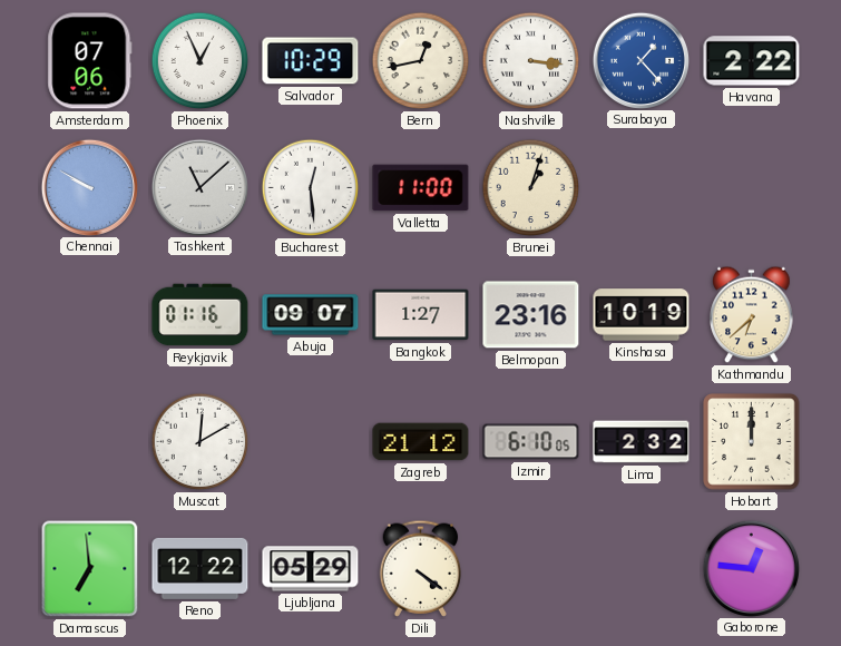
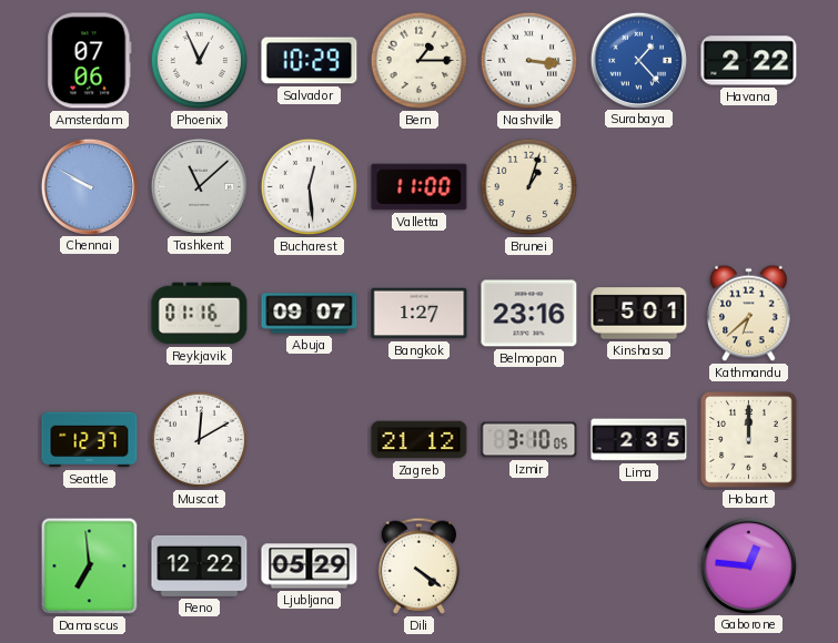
Bern: 12:43 -> 1:15
Kinshasa: 10:19 -> 5:01
Seattle: none -> 12:37
Izmir: 6:10 -> 3:10
Lima: 2:32 -> 2:35
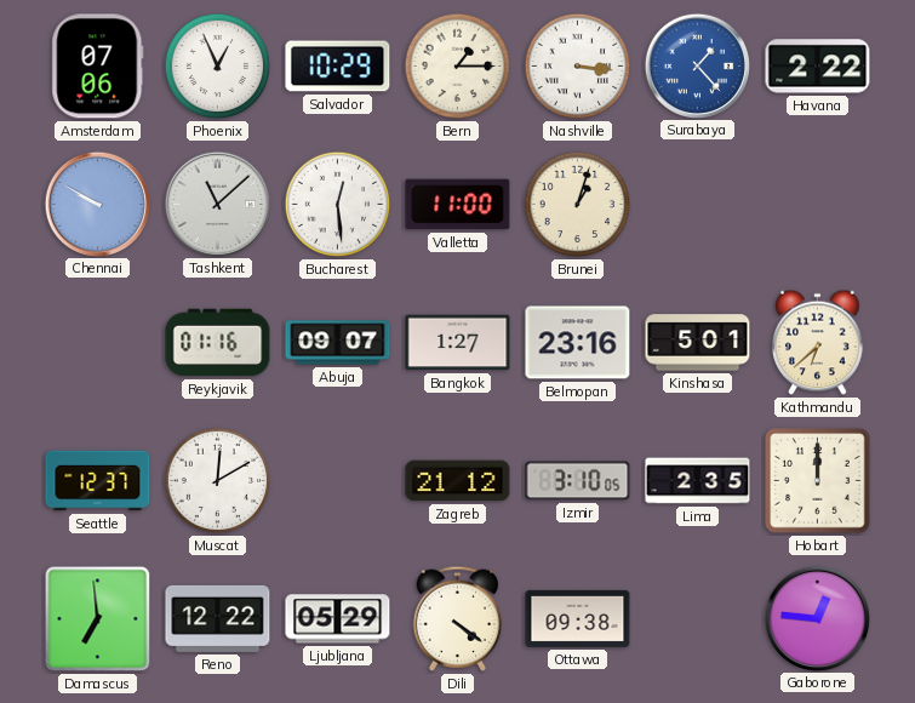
Ottawa: none -> 09:38
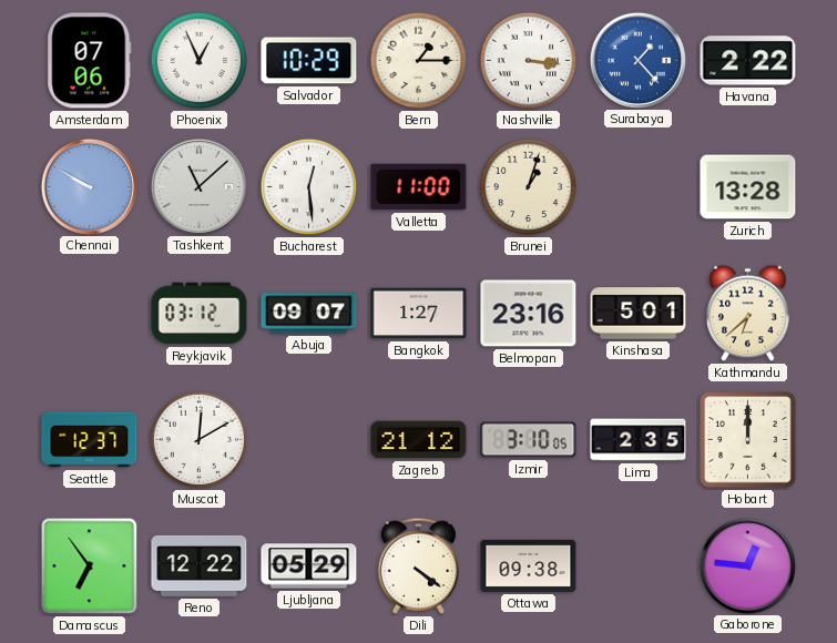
Zurich: none -> 13:28
Reykjavik: 01:16 -> 03:12
Damascus: 6:59 -> 6:54
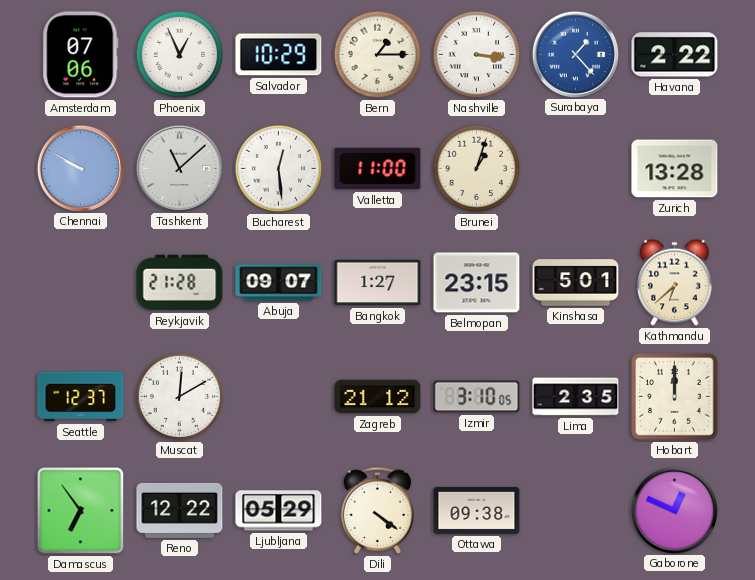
Reykjavik: 03:12 -> 21:28
Belmopan: 23:16 -> 23:15
Gaborone: 12:46 -> 12:49
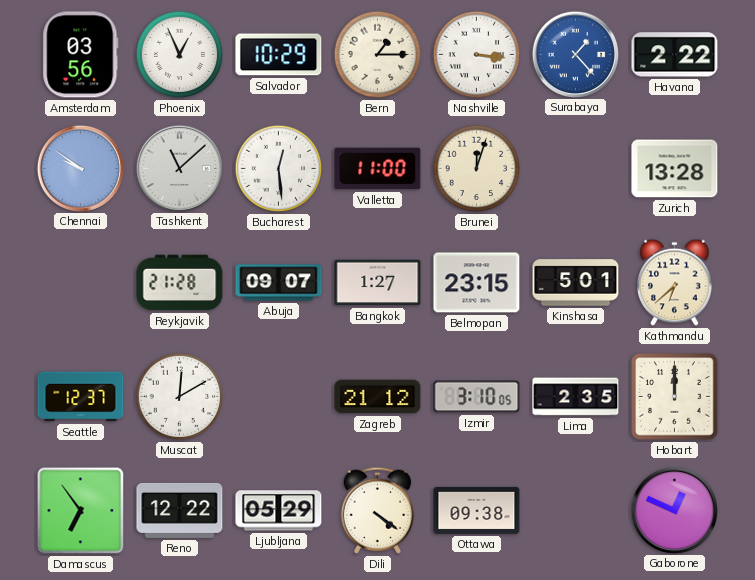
Amsterdam: 07:06 -> 03:56
Chennai: 9:50 -> 9:51
Brunei: 1:03 -> 12:03
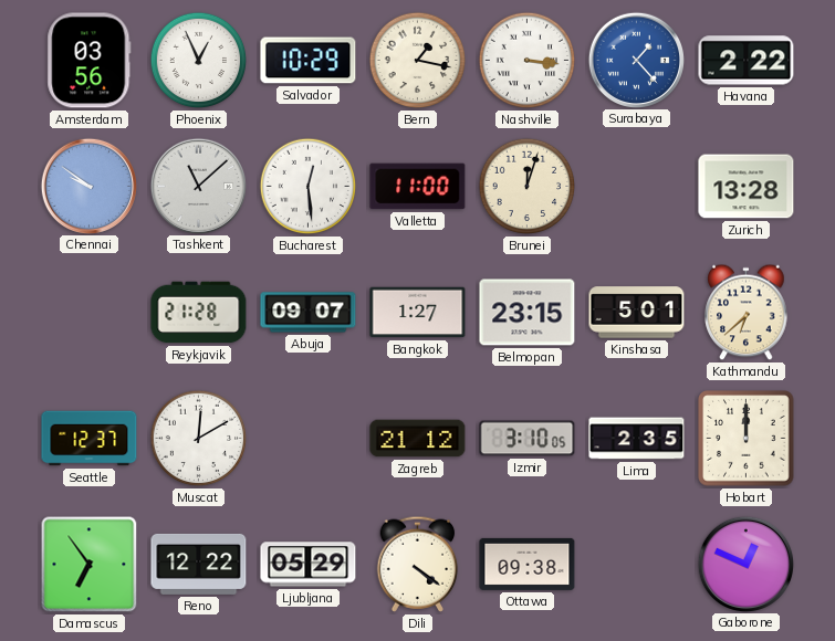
Bern: 1:15 -> 1:17
